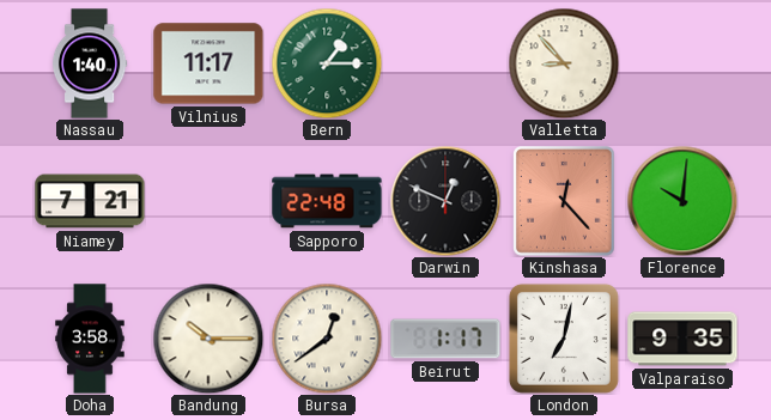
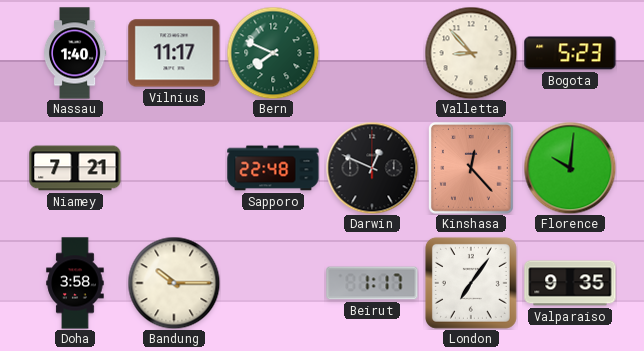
Bern: 1:15 -> 7:49
Bogota: none -> 5:23
Bursa: 12:39 -> none
London: 7:02 -> 7:06
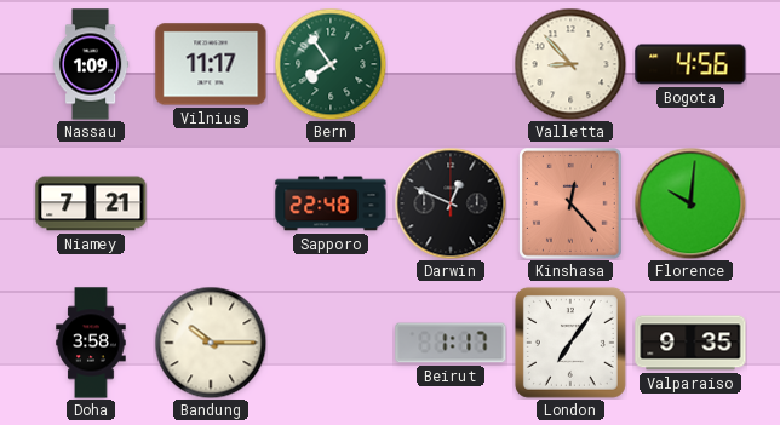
Nassau: 1:40 -> 1:09
Bern: 7:49 -> 7:54
Bogota: 5:23 -> 4:56
